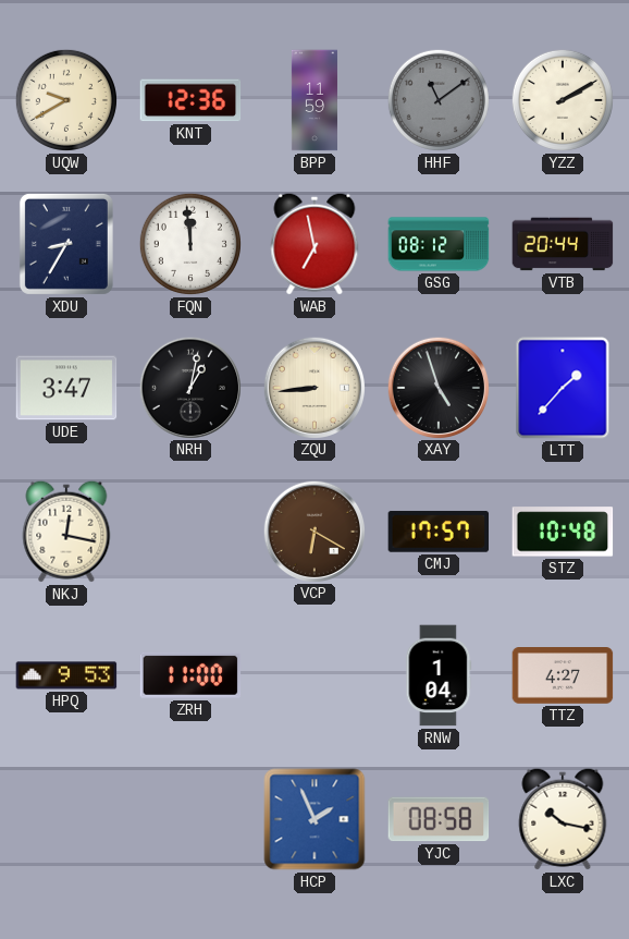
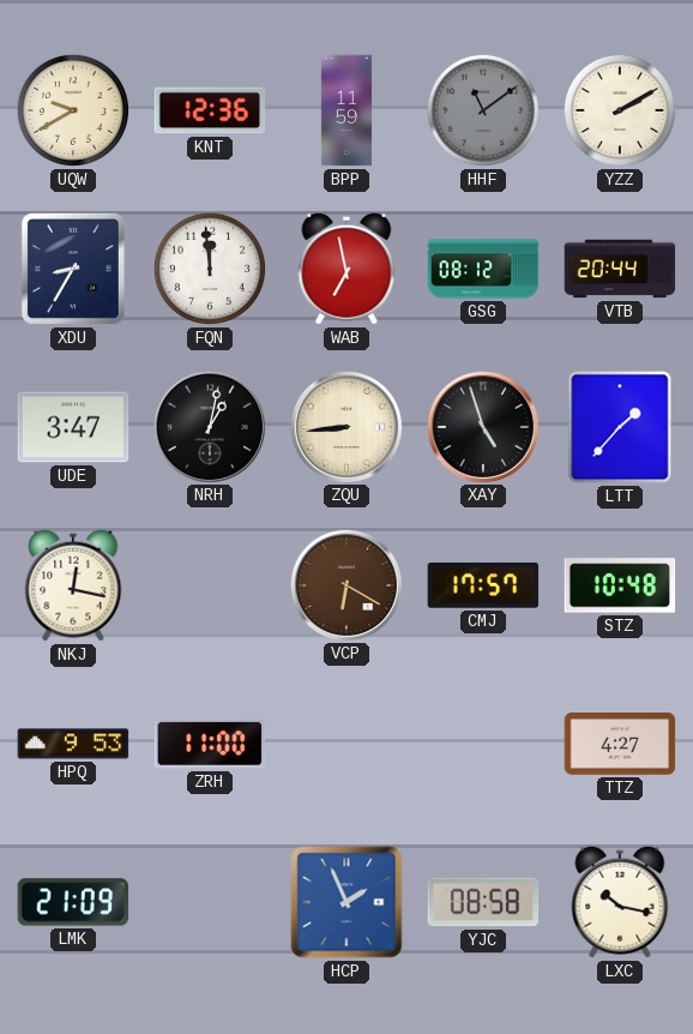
RNW: 1:04 -> none
LMK: none -> 21:09
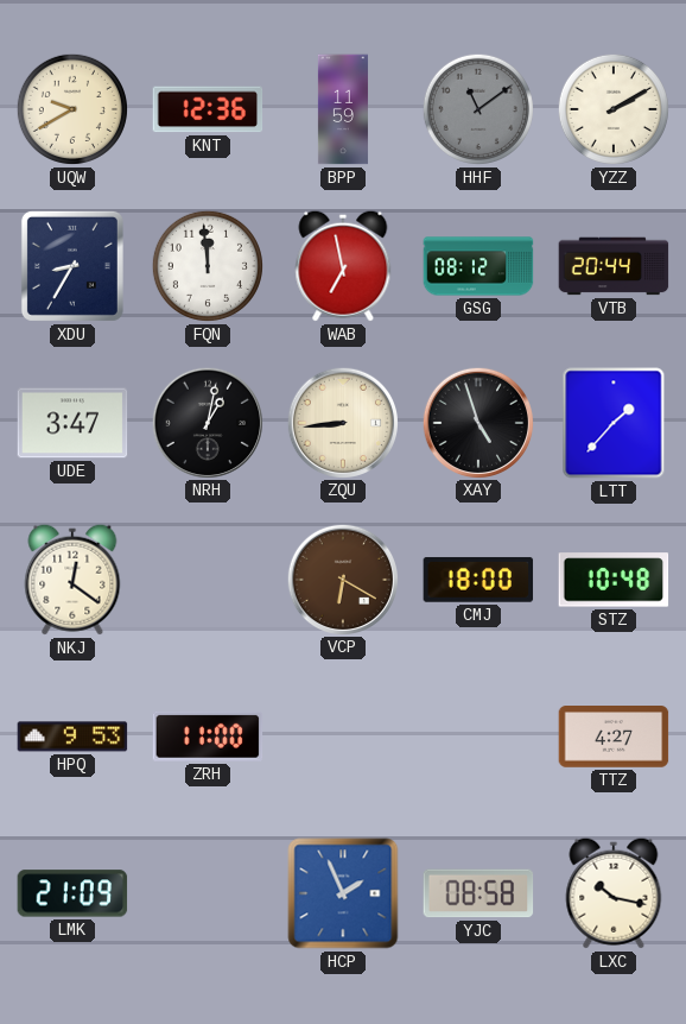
NKJ: 12:17 -> 12:21
CMJ: 17:57 -> 18:00
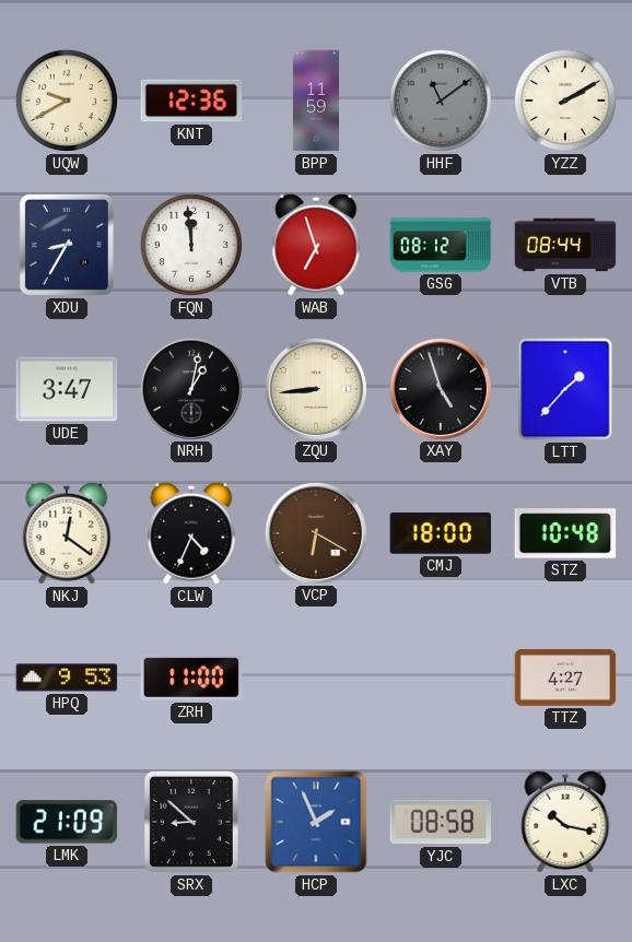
WAB: 6:58 -> 6:57
VTB: 20:44 -> 08:44
CLW: none -> 4:34
SRX: none -> 8:52
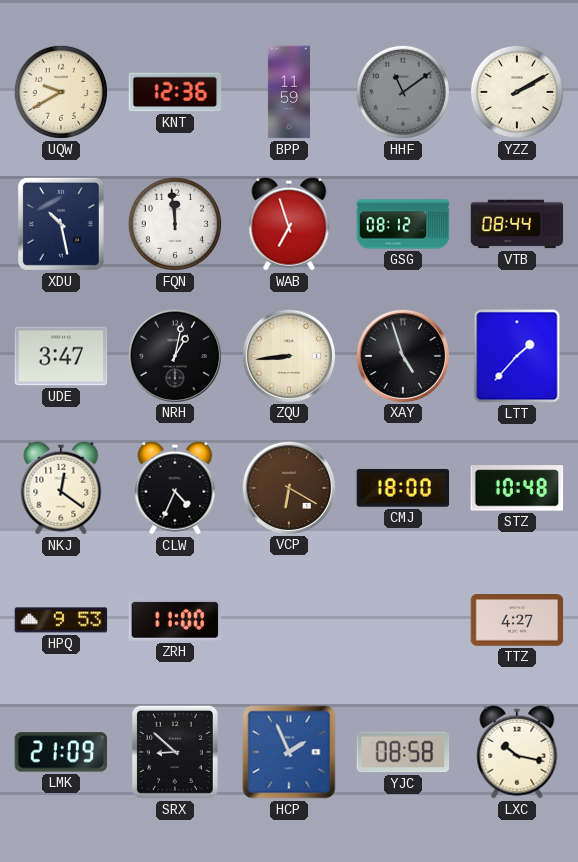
XDU: 8:35 -> 10:28
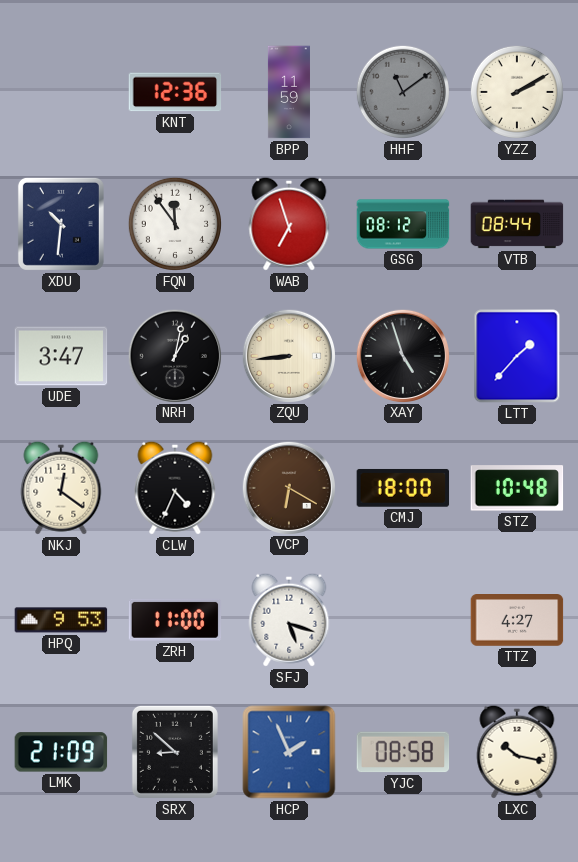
UQW: 9:40 -> none
XDU: 10:28 -> 10:31
FQN: 11:59 -> 11:54
SFJ: none -> 5:18
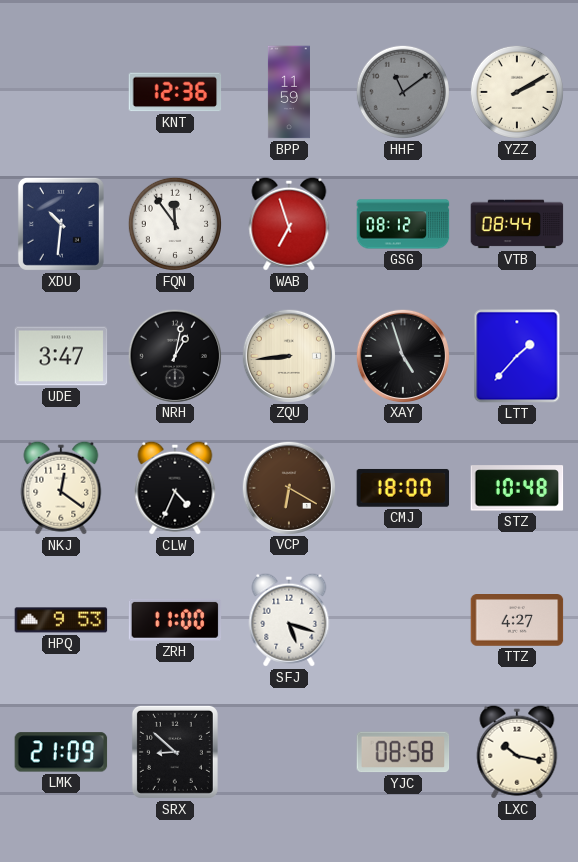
HCP: 1:56 -> none
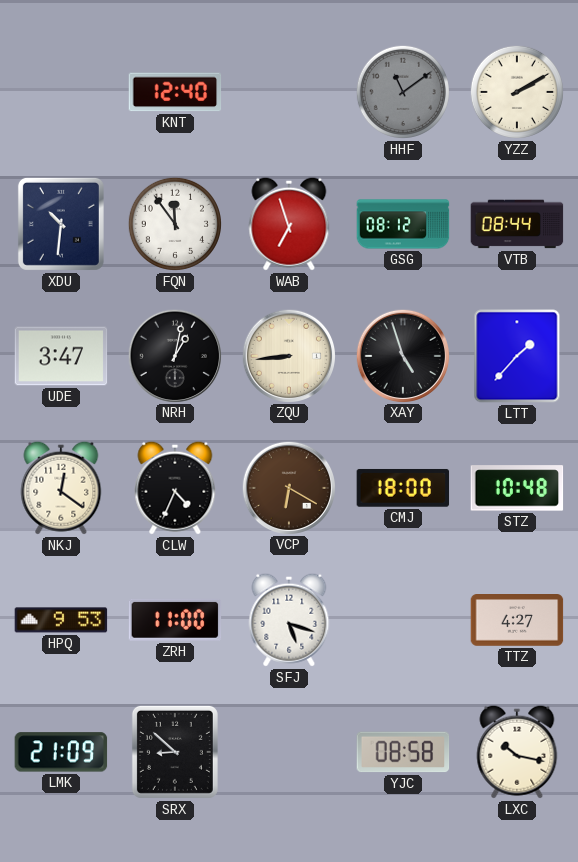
KNT: 12:36 -> 12:40
BPP: 11:59 -> none
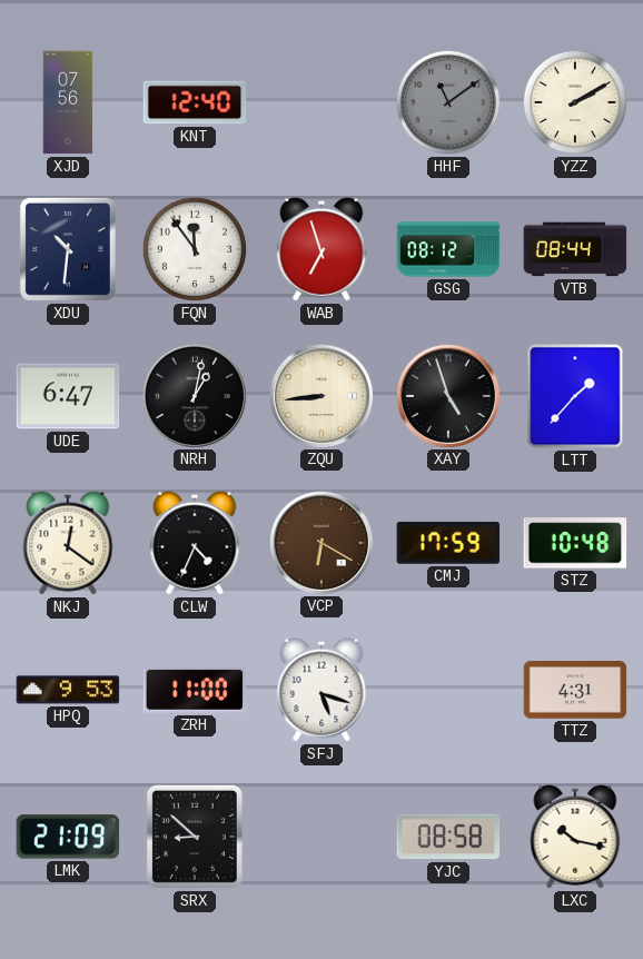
XJD: none -> 07:56
UDE: 3:47 -> 6:47
CMJ: 18:00 -> 17:59
TTZ: 4:27 -> 4:31
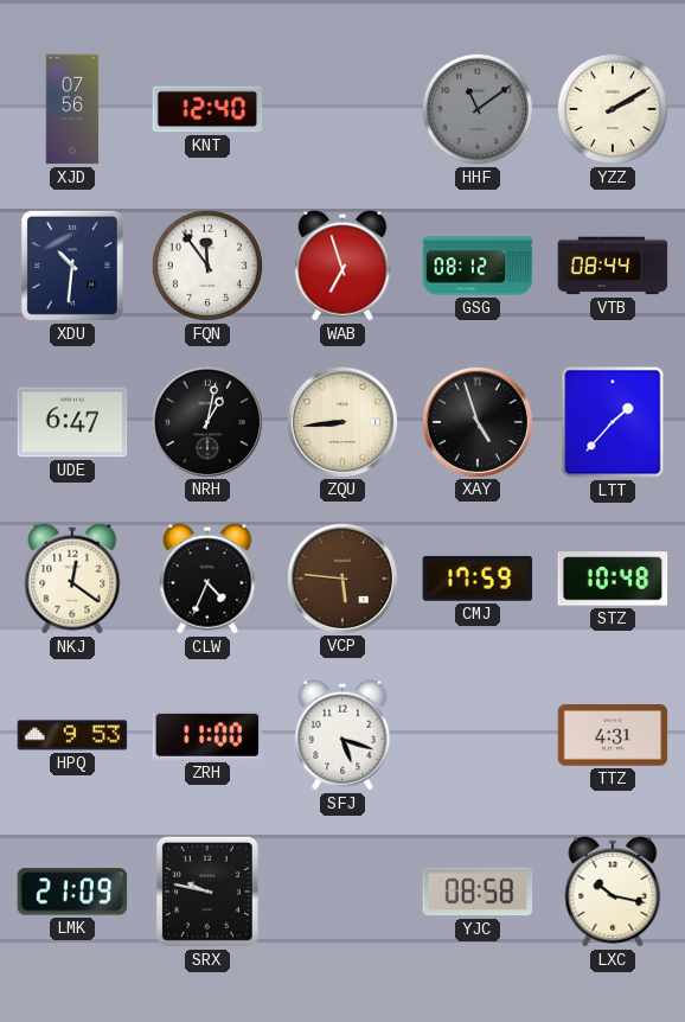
VCP: 6:20 -> 5:46
SRX: 8:52 -> 9:47
